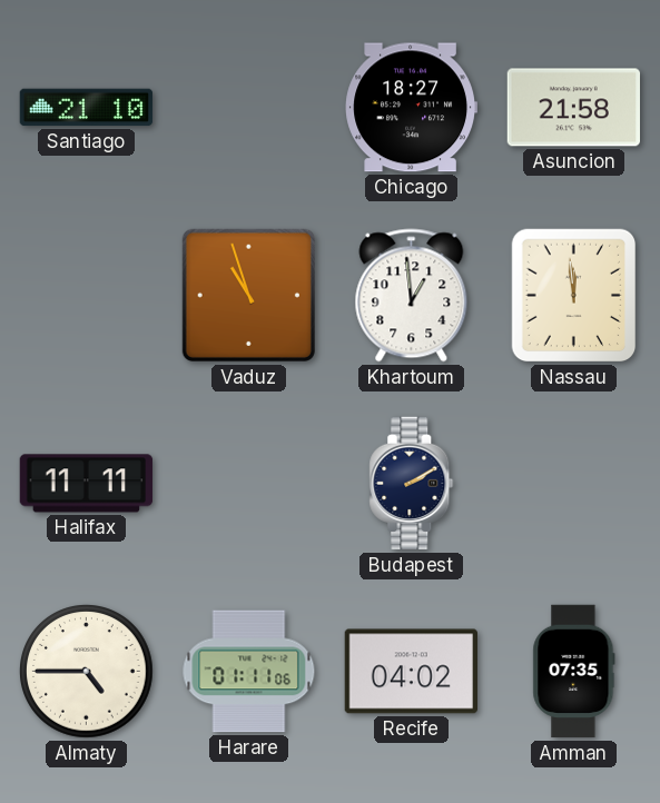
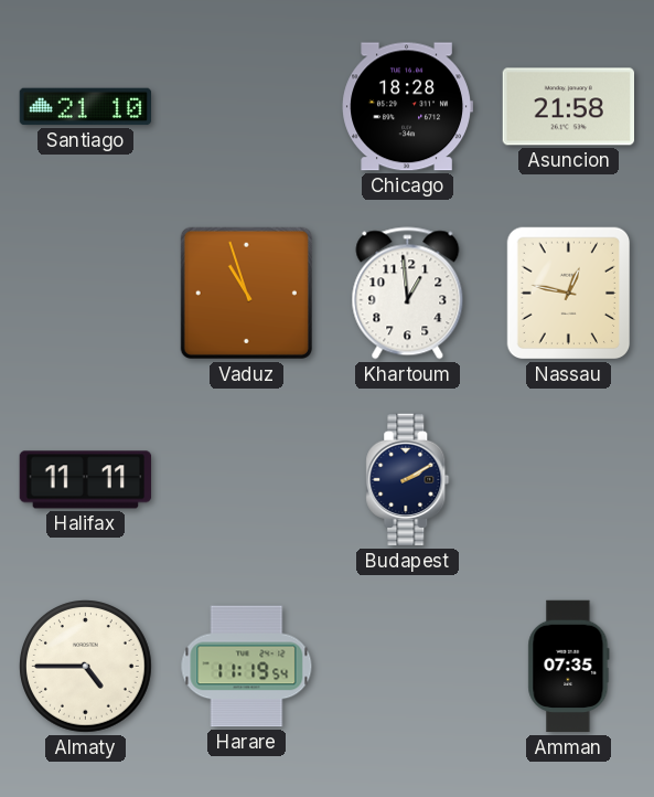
Chicago: 18:27 -> 18:28
Nassau: 11:59 -> 12:47
Harare: 01:11 -> 11:19
Recife: 04:02 -> none
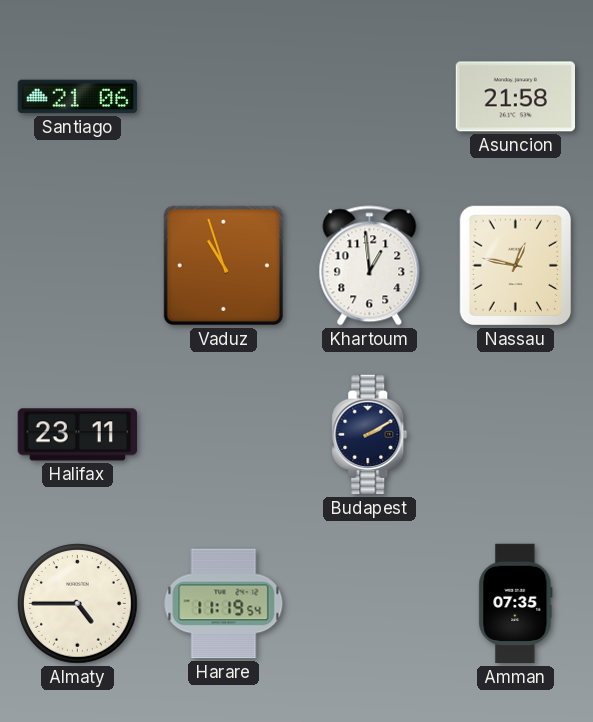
Santiago: 21:10 -> 21:06
Chicago: 18:28 -> none
Halifax: 11:11 -> 23:11
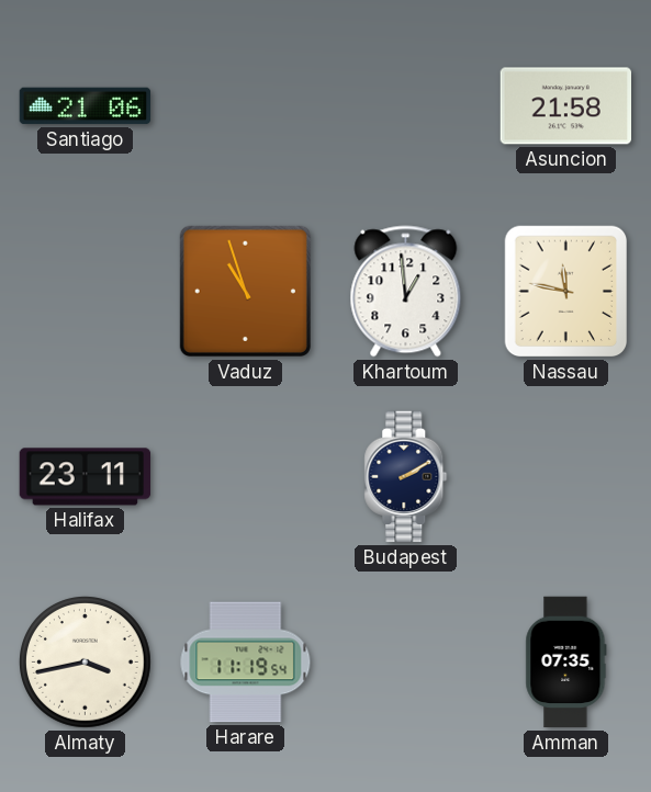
Nassau: 12:47 -> 11:47
Almaty: 4:45 -> 3:43
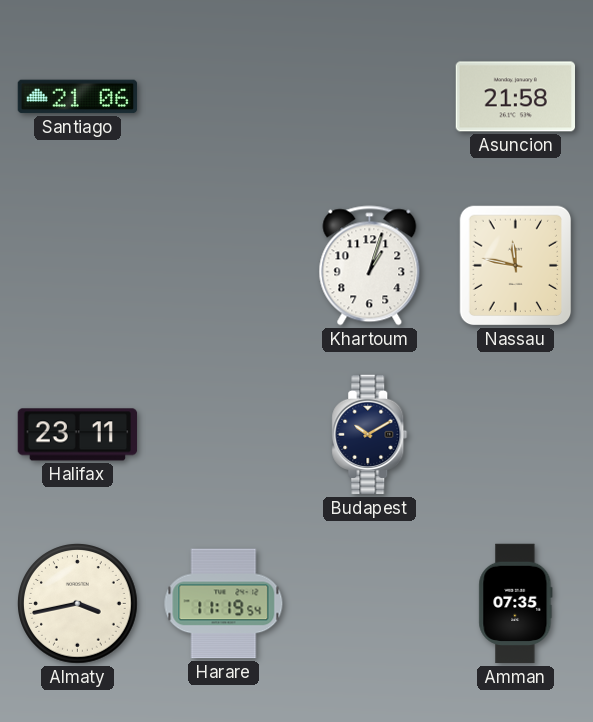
Vaduz: 10:57 -> none
Khartoum: 12:59 -> 1:03
Budapest: 2:10 -> 10:10
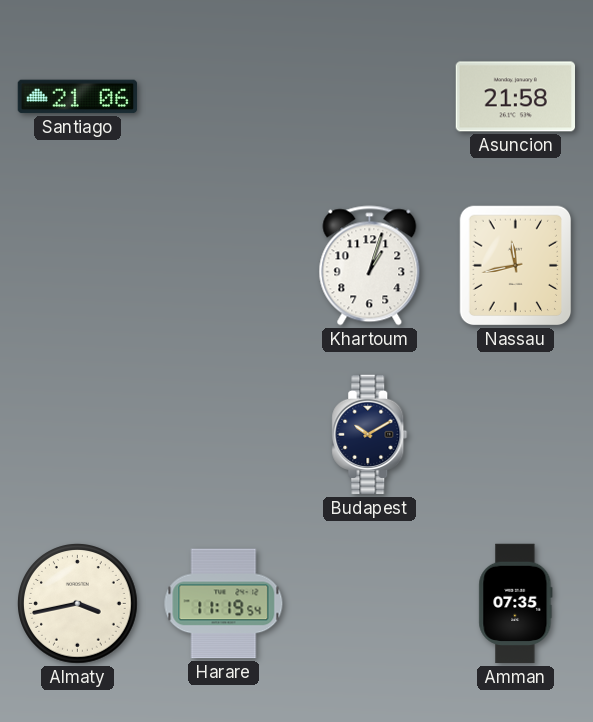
Nassau: 11:47 -> 11:43
Halifax: 23:11 -> none
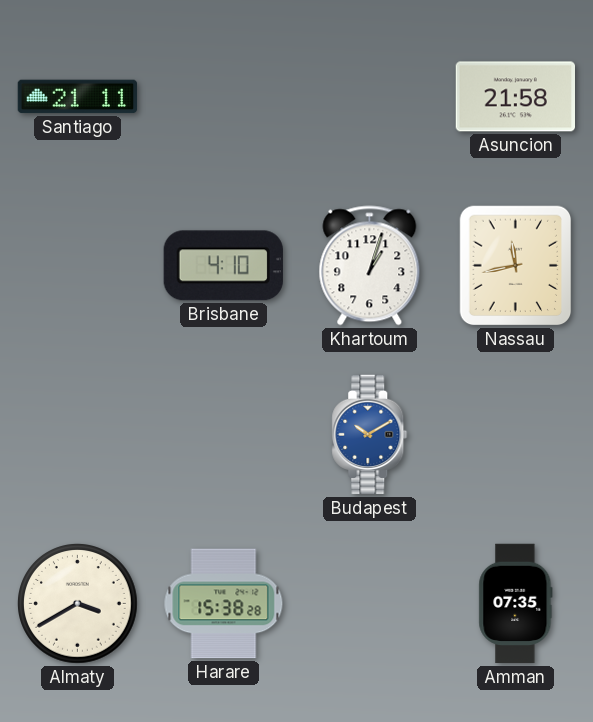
Santiago: 21:06 -> 21:11
Brisbane: none -> 4:10
Budapest dial: navy -> blue
Almaty: 3:43 -> 3:40
Harare: 11:19 -> 15:38
